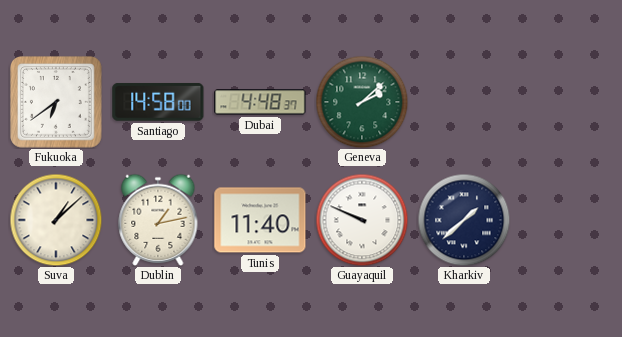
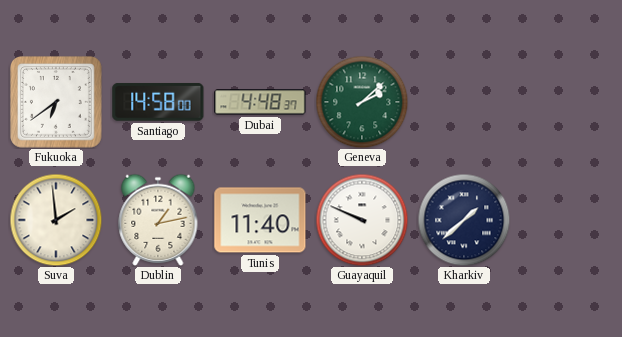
Suva: 1:08 -> 1:59
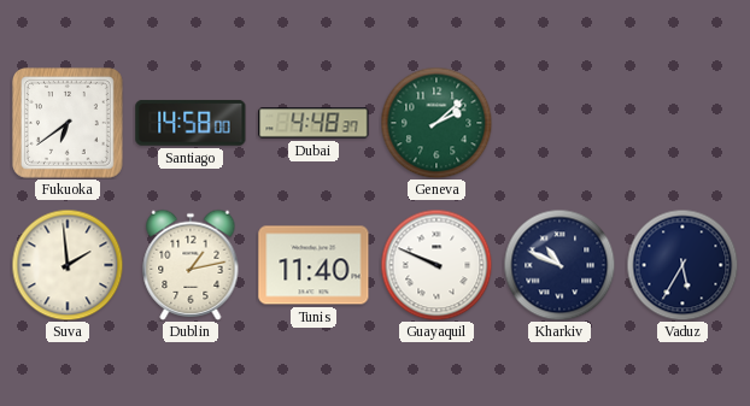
Kharkiv: 1:38 -> 10:49
Vaduz: none -> 5:35
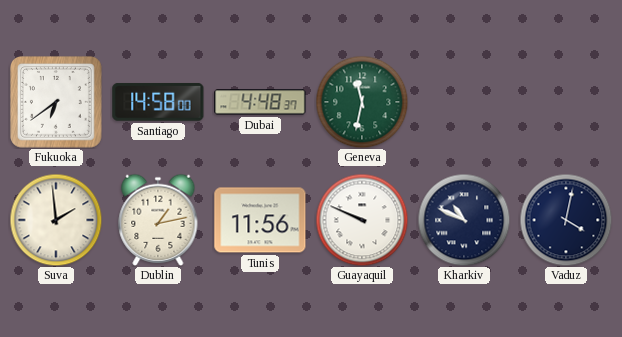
Geneva: 2:08 -> 11:32
Tunis: 11:40 -> 11:56
Vaduz: 5:35 -> 4:02
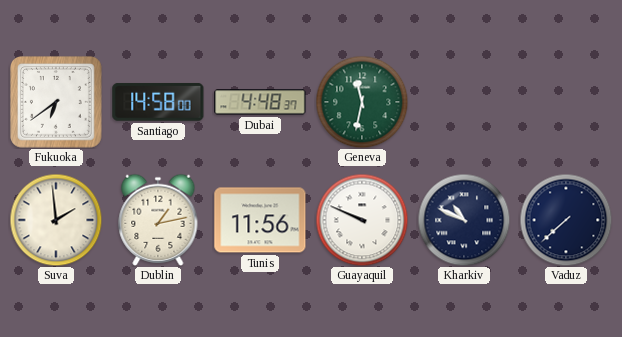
Vaduz: 4:02 -> 7:38
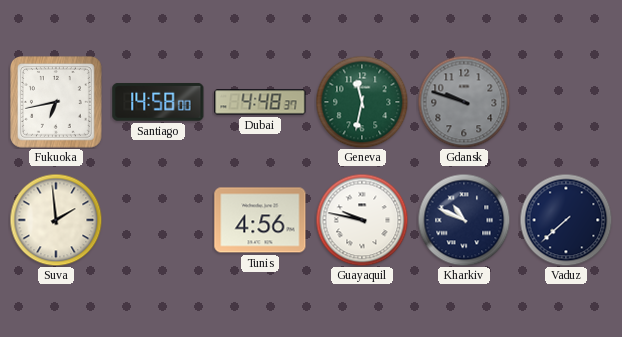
Fukuoka: 6:39 -> 6:43
Gdansk: none -> 9:48
Dublin: 1:13 -> none
Tunis: 11:56 -> 4:56
Guayaquil: 9:49 -> 9:47
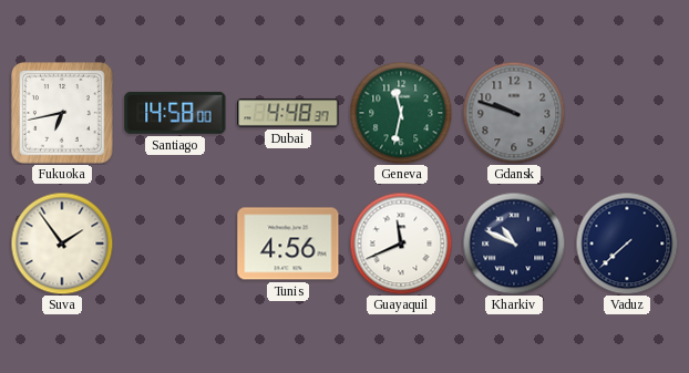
Suva: 1:59 -> 1:54
Guayaquil: 9:47 -> 11:41
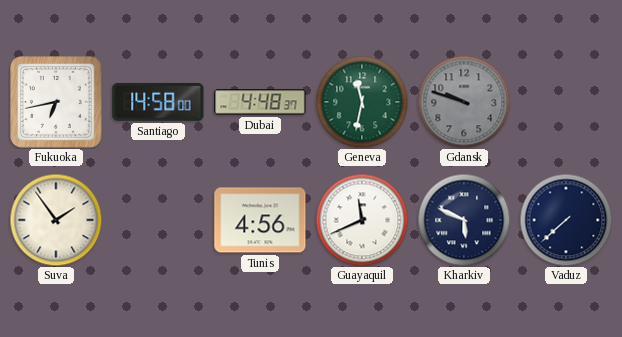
Kharkiv: 10:49 -> 5:49
